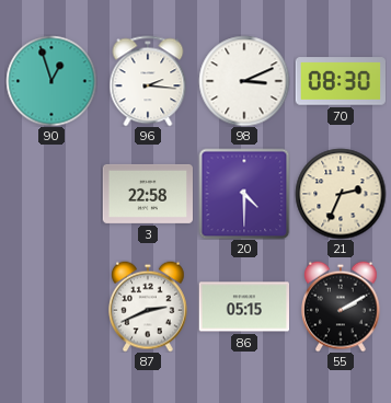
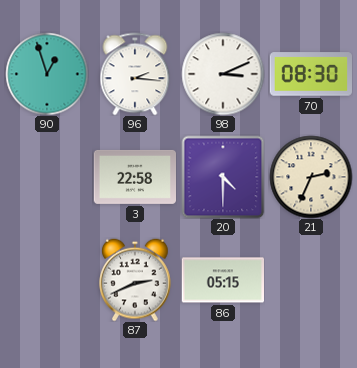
55: 2:10 -> none
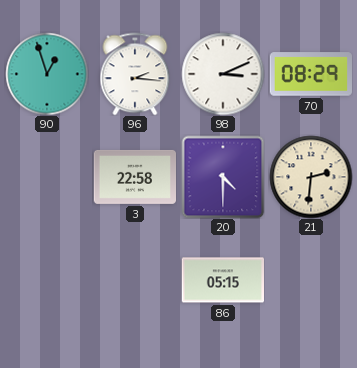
70: 08:30 -> 08:29
21: 2:34 -> 2:31
87: 2:41 -> none
